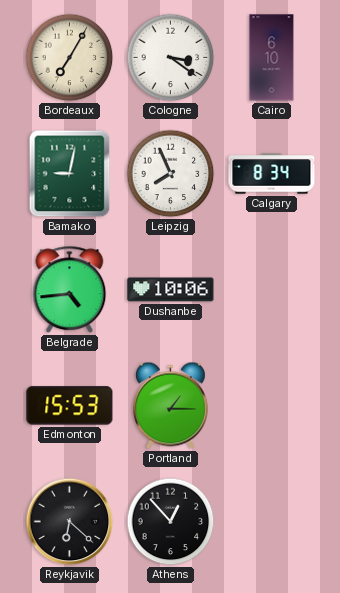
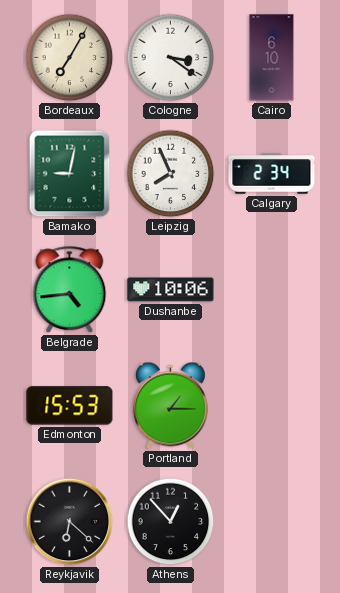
Calgary: 8:34 -> 2:34
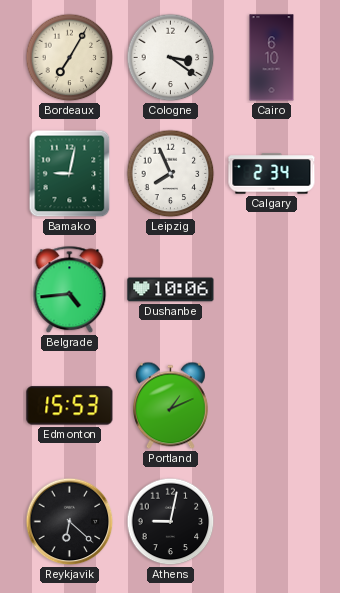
Portland: 1:15 -> 1:11
Athens: 12:53 -> 9:02
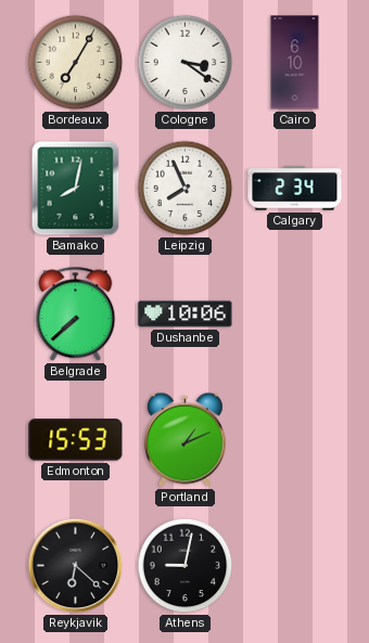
Bamako: 9:02 -> 8:02
Belgrade: 4:44 -> 7:38
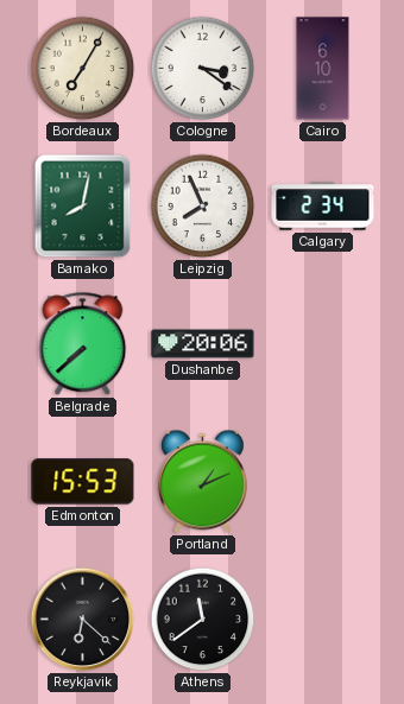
Dushanbe: 10:06 -> 20:06
Athens: 9:02 -> 11:39
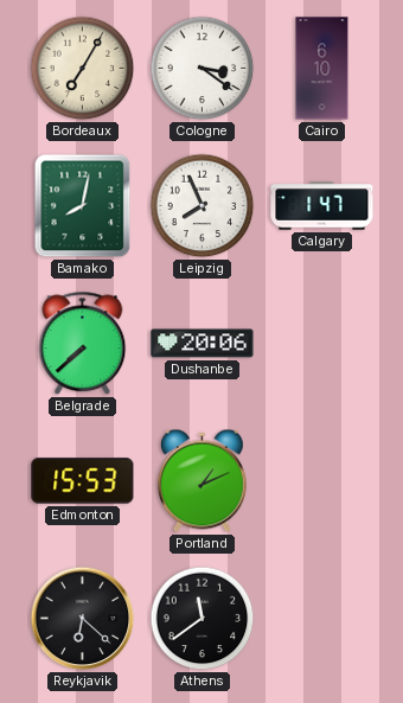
Calgary: 2:34 -> 1:47
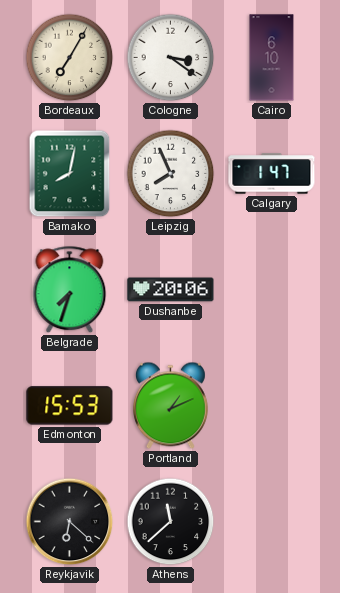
Belgrade: 7:38 -> 7:33
Athens: 11:39 -> 11:38
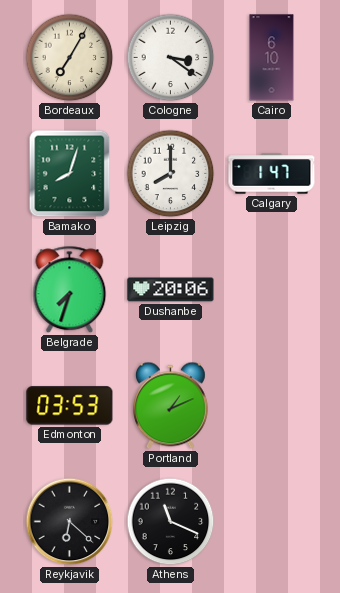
Bamako: 8:02 -> 8:03
Leipzig: 7:56 -> 8:00
Edmonton: 15:53 -> 03:53
Athens: 11:38 -> 11:19
